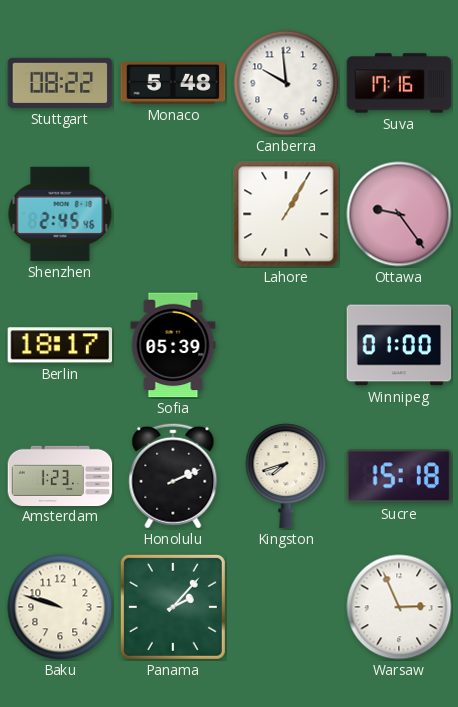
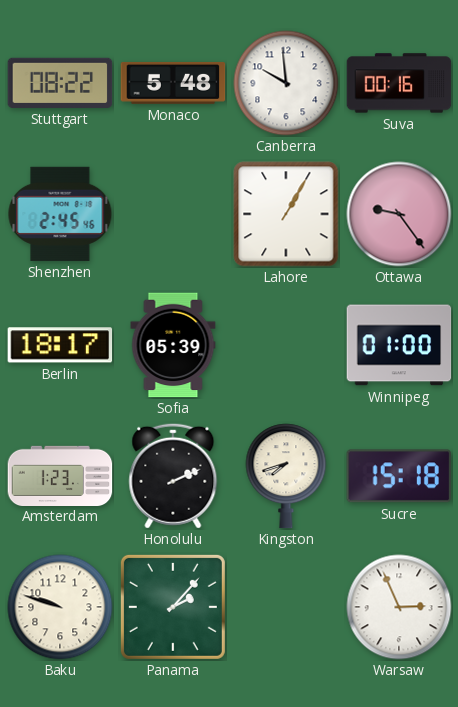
Suva: 17:16 -> 00:16
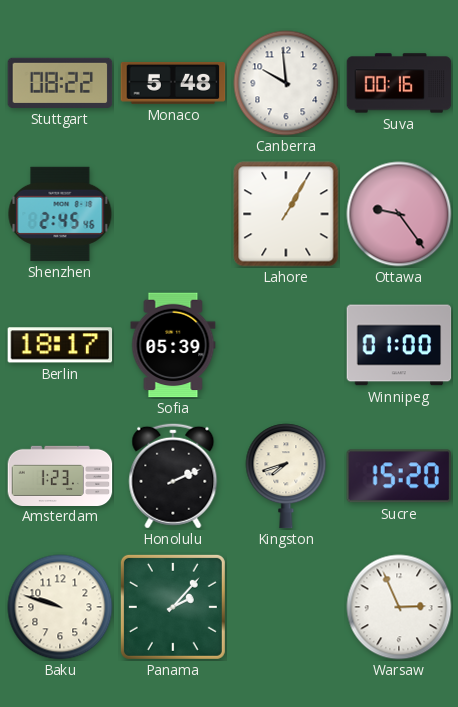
Sucre: 15:18 -> 15:20
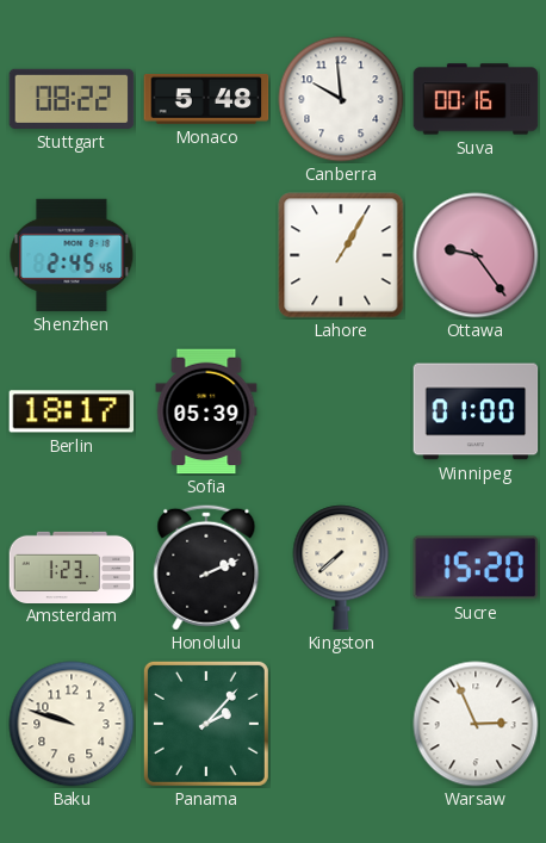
Kingston: 7:42 -> 7:38
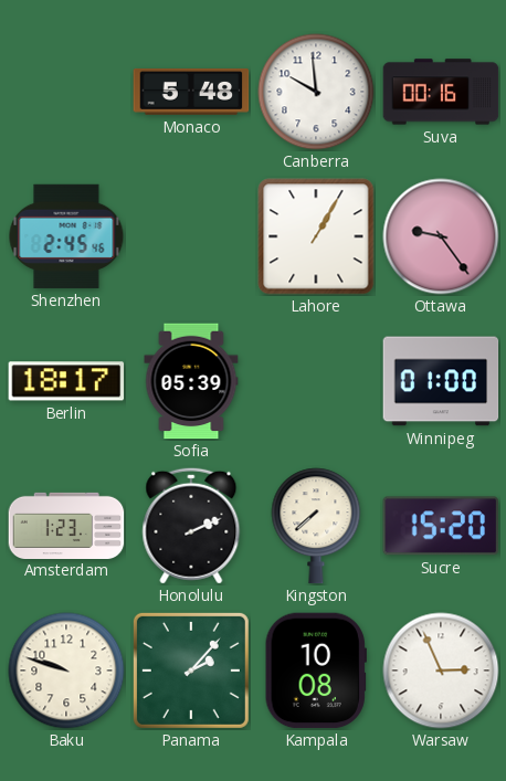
Stuttgart: 08:22 -> none
Kampala: none -> 10:08
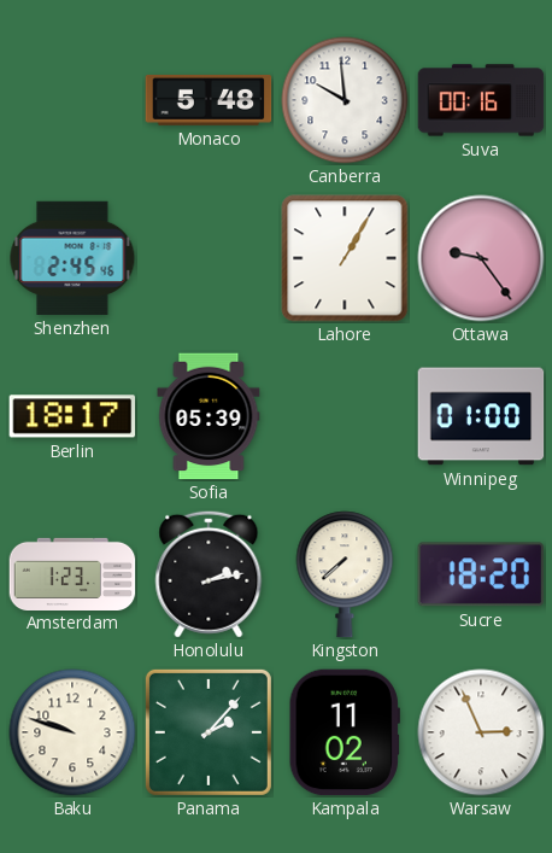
Honolulu: 2:11 -> 2:13
Sucre: 15:20 -> 18:20
Kampala: 10:08 -> 11:02
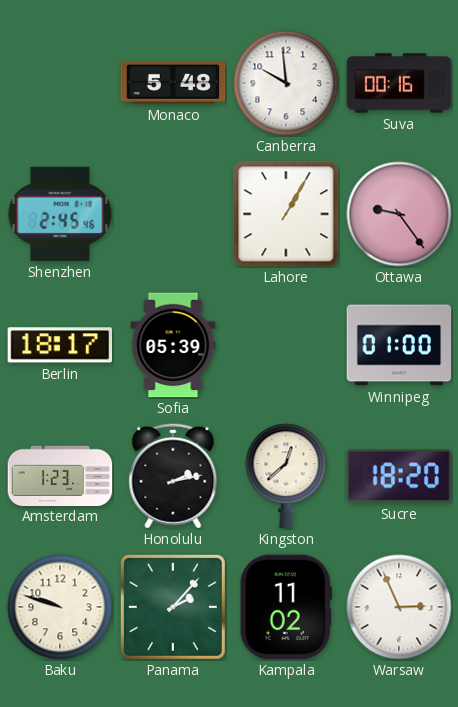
Kingston: 7:38 -> 12:38
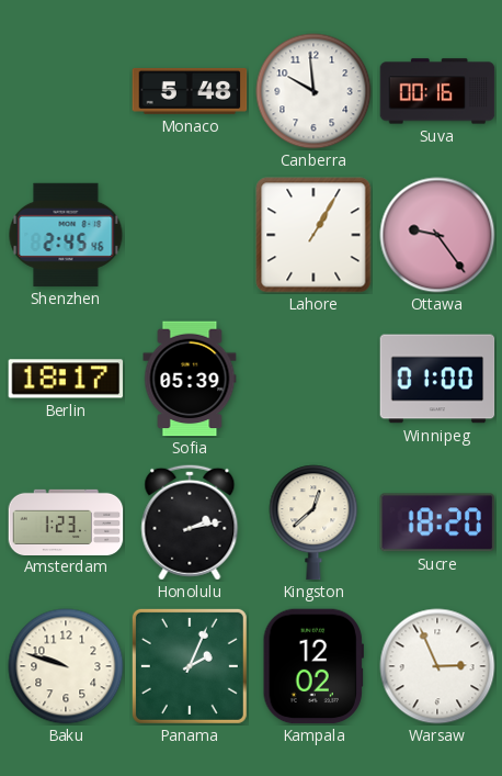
Panama: 2:07 -> 2:04
Kampala: 11:02 -> 12:02
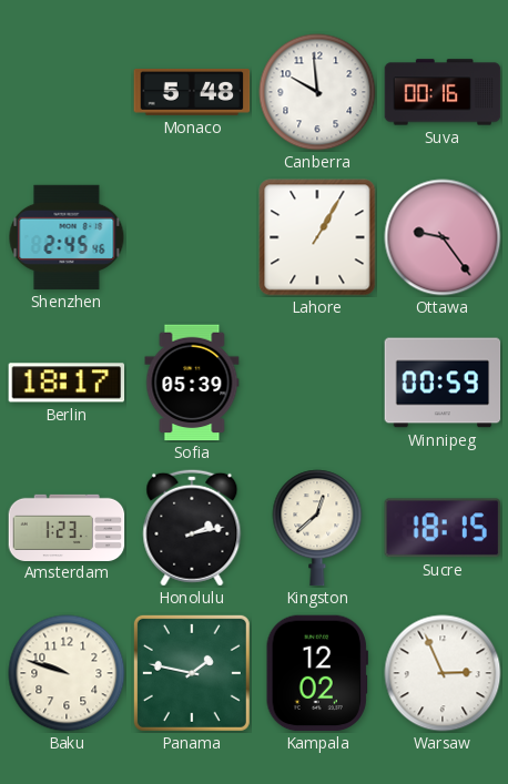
Winnipeg: 01:00 -> 00:59
Sucre: 18:20 -> 18:15
Panama: 2:04 -> 1:47
